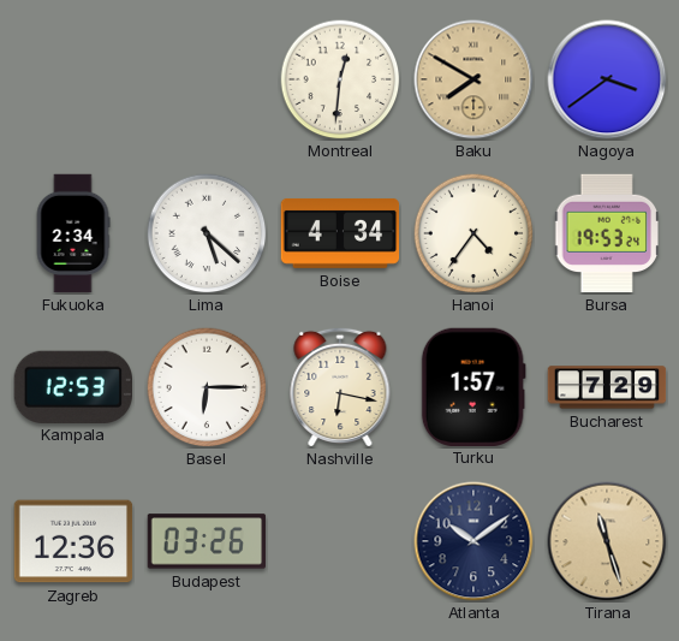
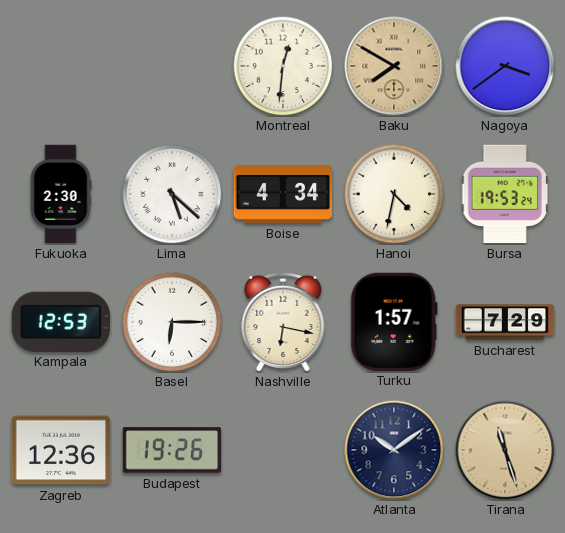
Fukuoka: 2:34 -> 2:30
Hanoi: 4:36 -> 4:32
Budapest: 03:26 -> 19:26
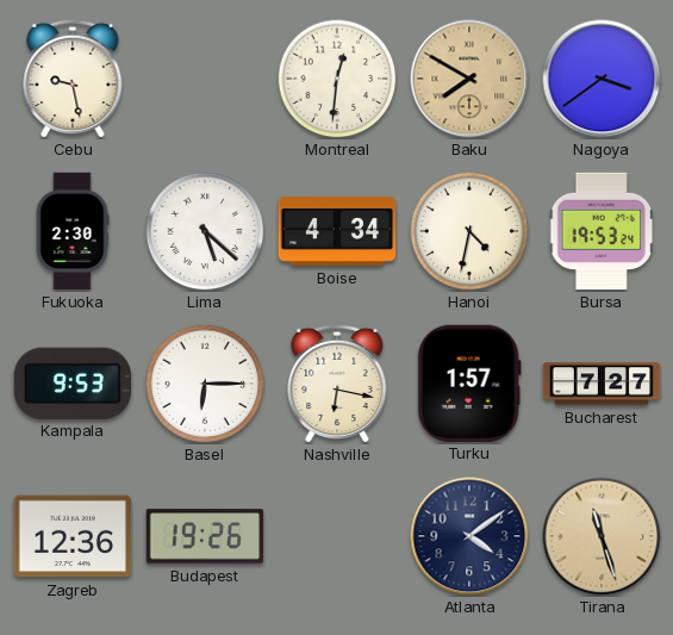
Cebu: none -> 9:28
Kampala: 12:53 -> 9:53
Bucharest: 7:29 -> 7:27
Atlanta: 10:09 -> 4:09
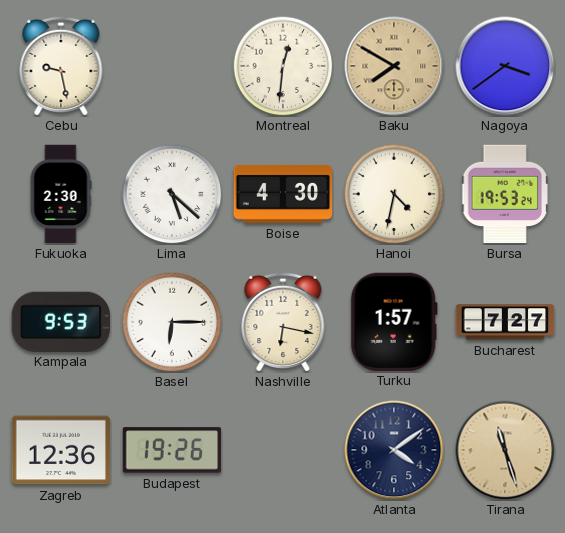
Boise: 4:34 -> 4:30
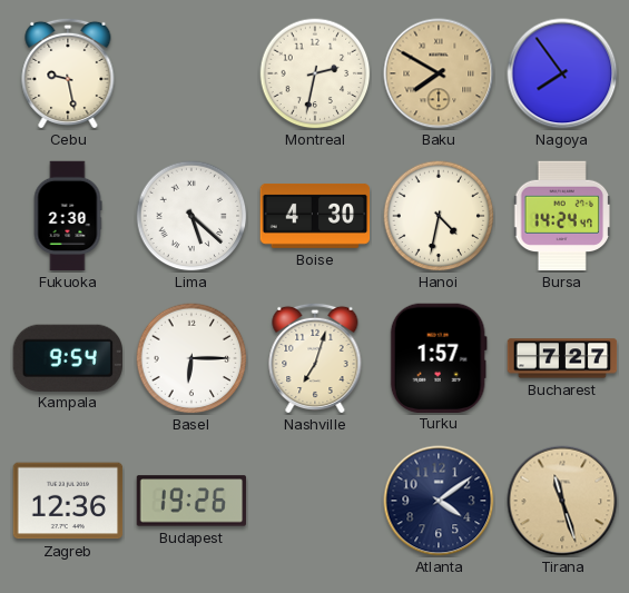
Montreal: 12:31 -> 2:32
Nagoya: 3:39 -> 7:54
Bursa: 19:53 -> 14:24
Kampala: 9:53 -> 9:54
Nashville: 6:17 -> 7:03
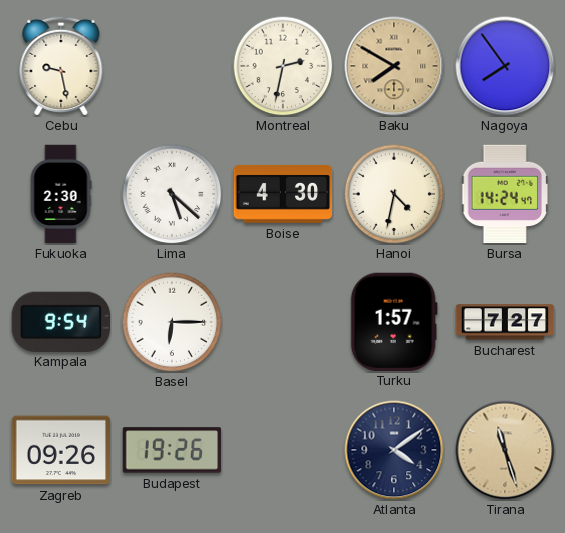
Nashville: 7:03 -> none
Zagreb: 12:36 -> 09:26
